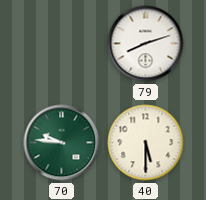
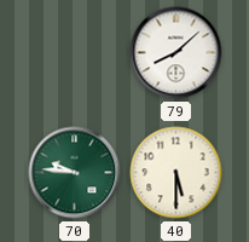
79: 8:12 -> 8:08
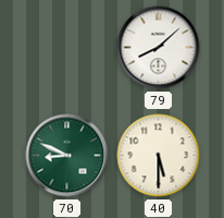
70: 9:46 -> 8:49
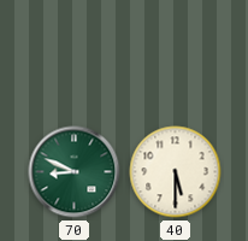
79: 8:08 -> none
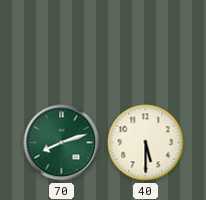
70: 8:49 -> 8:12
